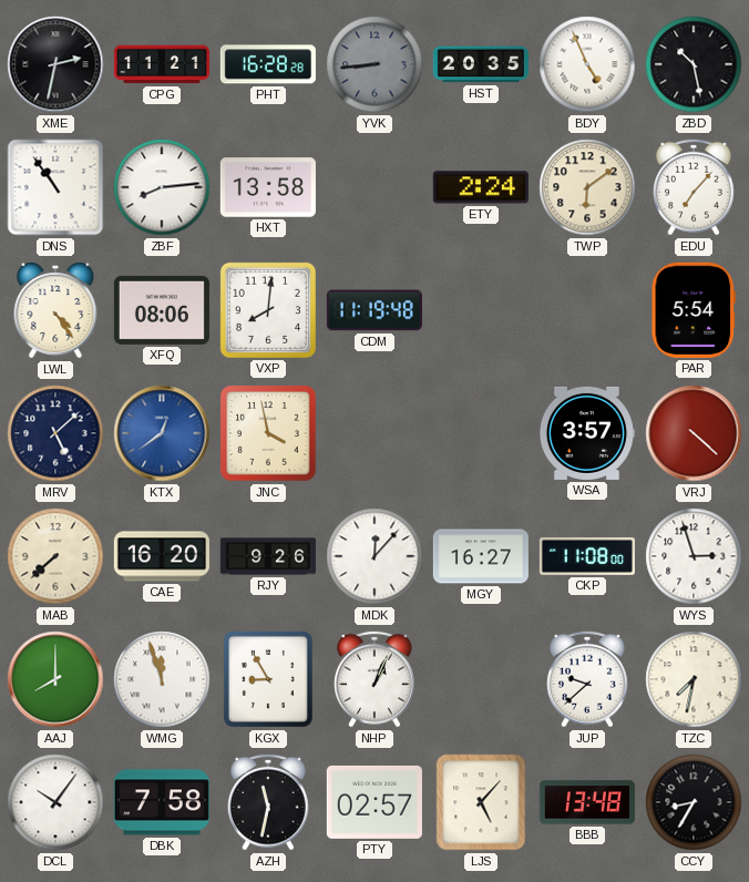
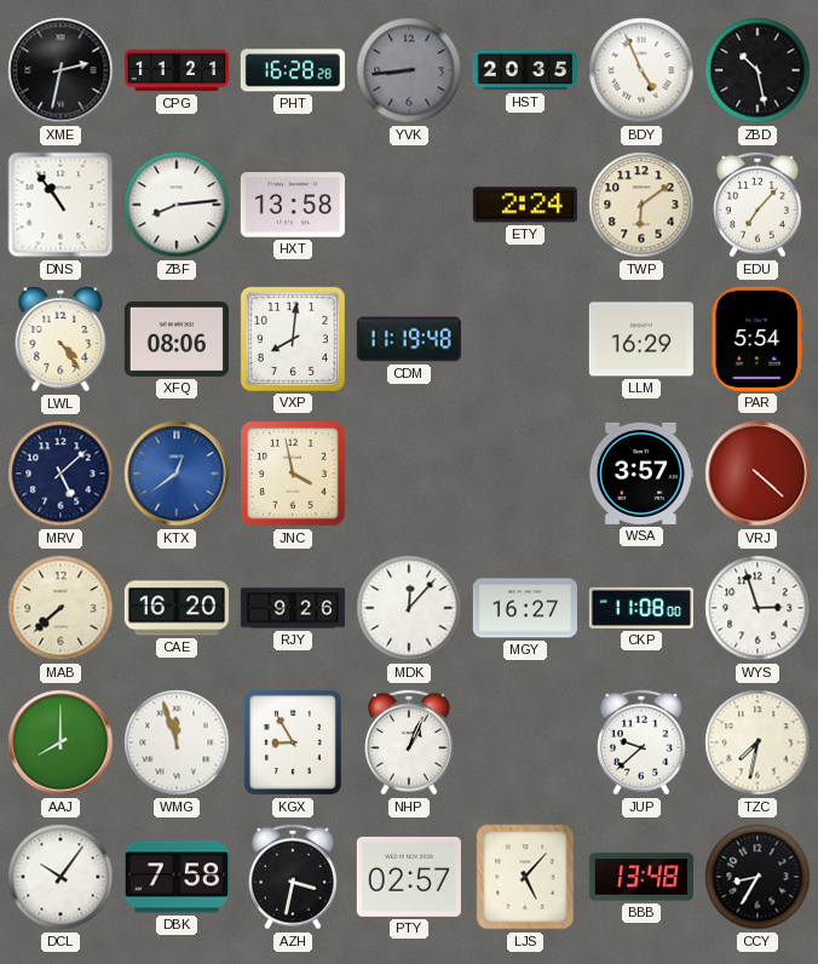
LLM: none -> 16:29
AZH: 11:32 -> 3:32
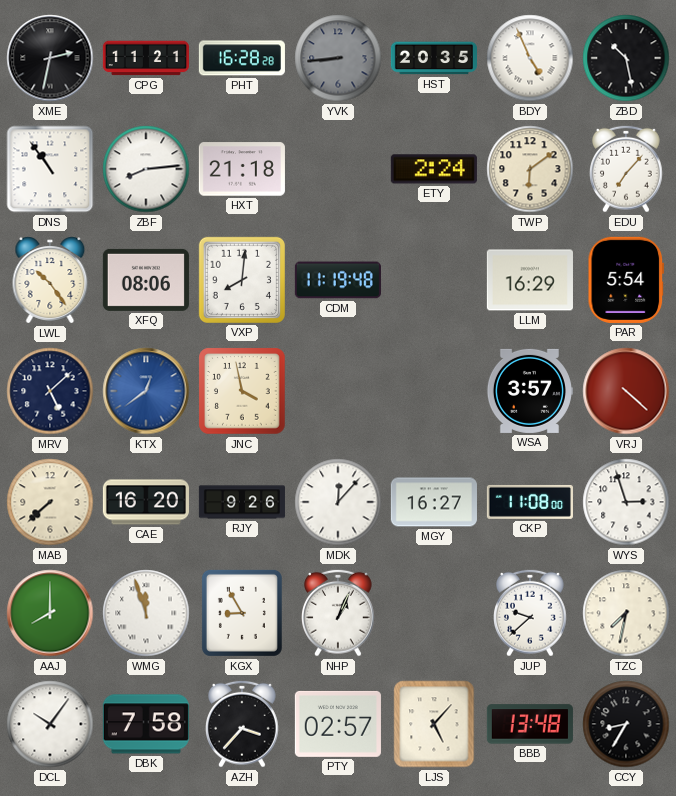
HXT: 13:58 -> 21:18
LWL: 4:24 -> 10:24
AZH: 3:32 -> 3:37
